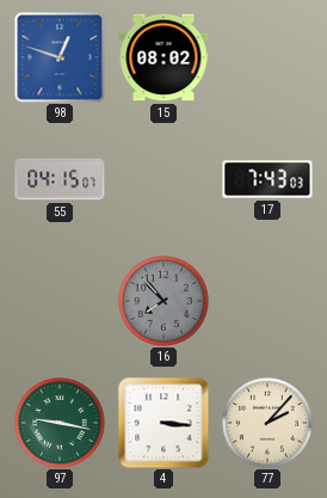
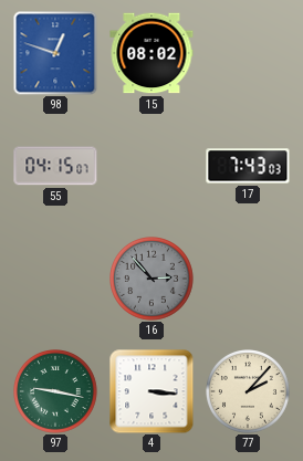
16: 7:53 -> 2:53
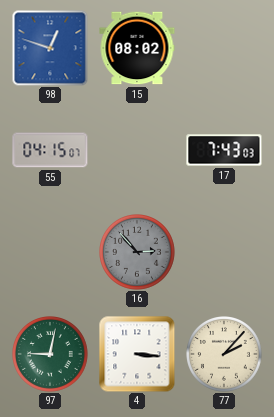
97: 9:17 -> 9:02
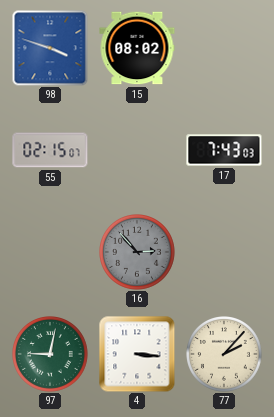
98: 12:48 -> 3:48
55: 04:15 -> 02:15
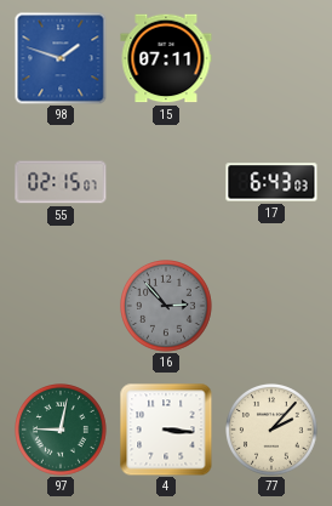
98: 3:48 -> 1:48
15: 08:02 -> 07:11
17: 7:43 -> 6:43
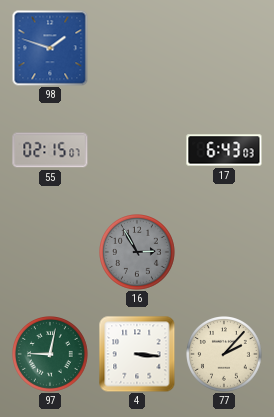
15: 07:11 -> none
16: 2:53 -> 2:55
